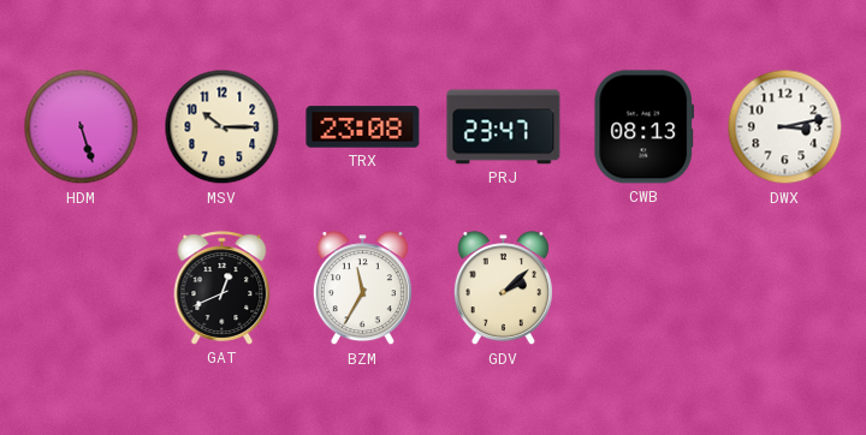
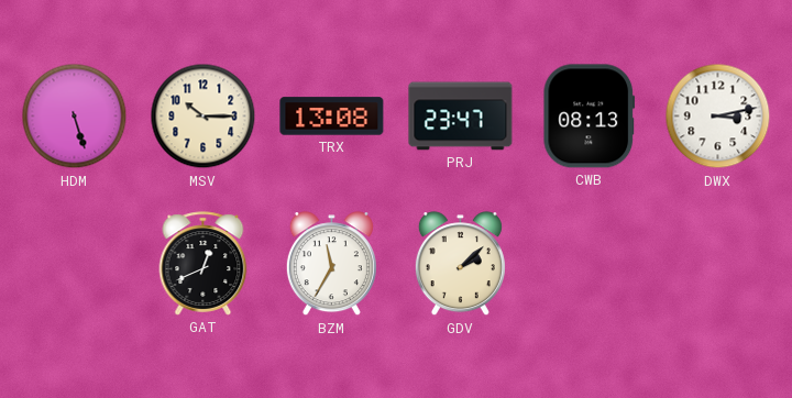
TRX: 23:08 -> 13:08
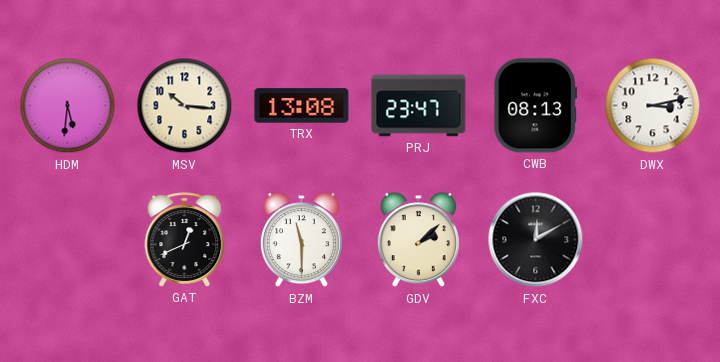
HDM: 5:27 -> 5:31
MSV: 10:15 -> 10:16
BZM: 11:35 -> 11:30
FXC: none -> 12:10
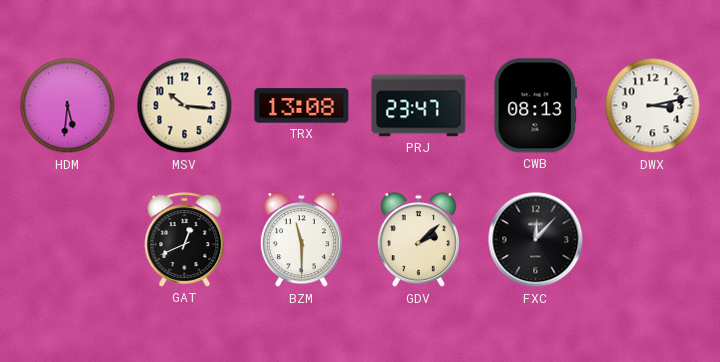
FXC: 12:10 -> 12:07
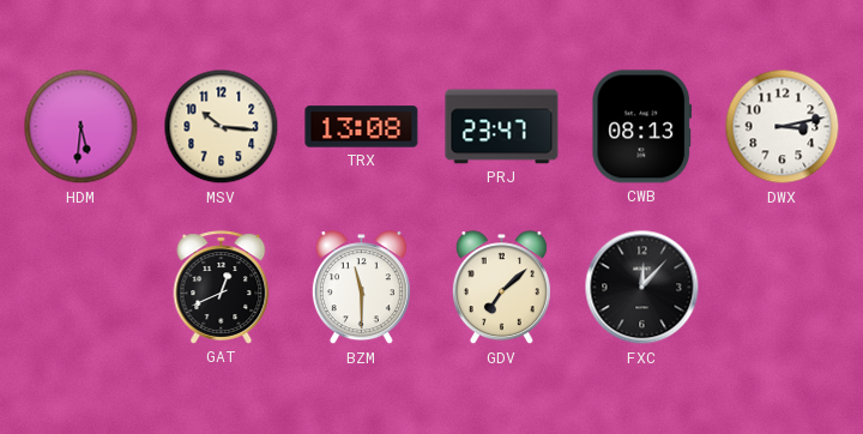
GDV: 2:08 -> 7:08
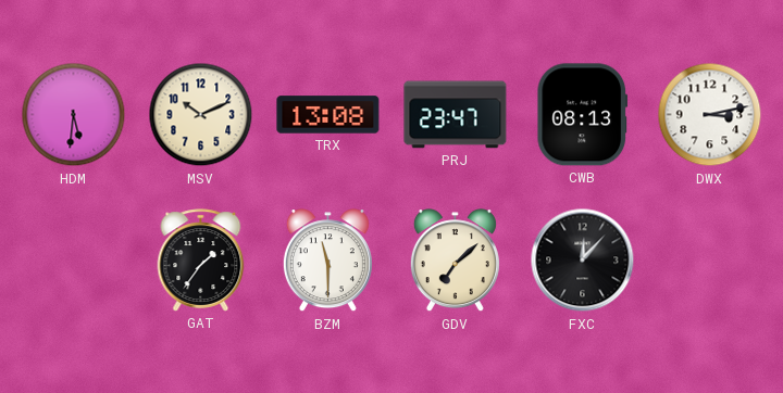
MSV: 10:16 -> 10:11
GAT: 12:41 -> 1:36
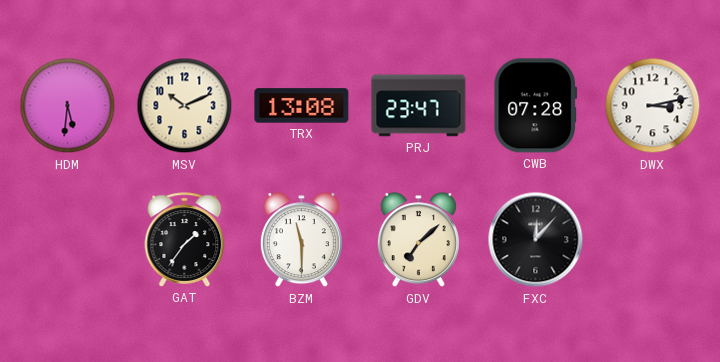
CWB: 08:13 -> 07:28
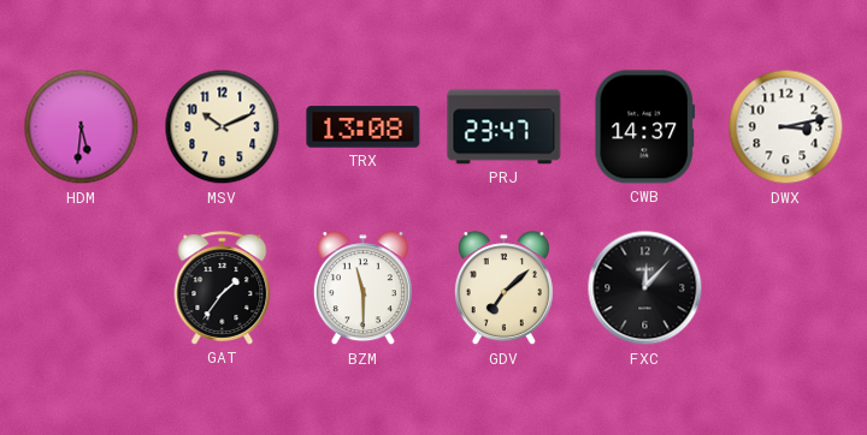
CWB: 07:28 -> 14:37
